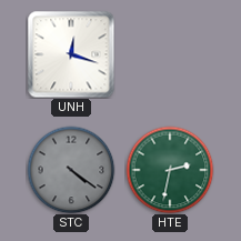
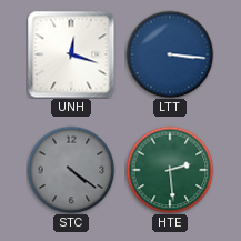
LTT: none -> 3:16
HTE: 2:32 -> 2:29
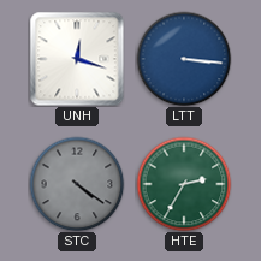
HTE: 2:29 -> 2:35
